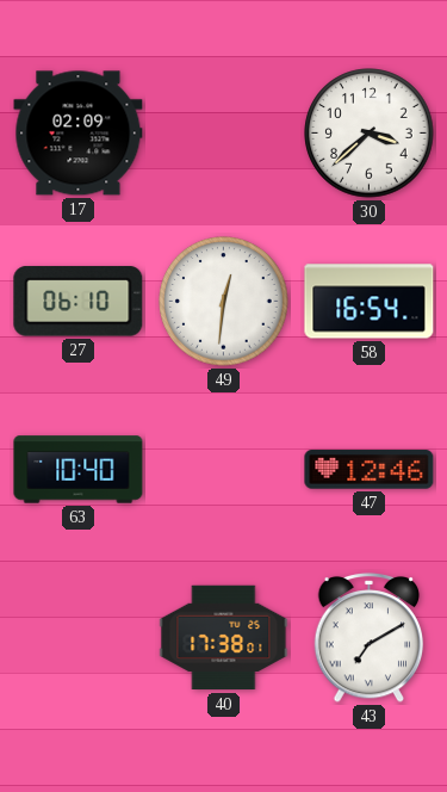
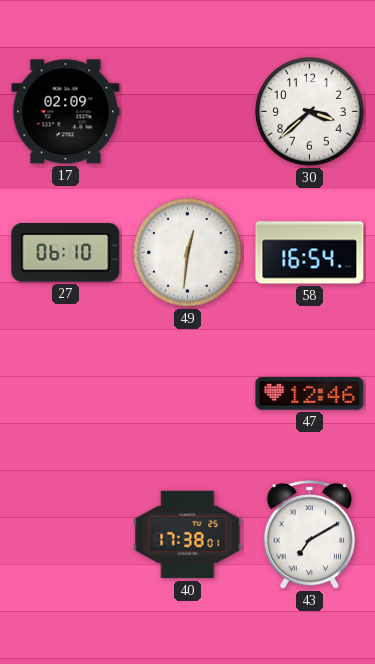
63: 10:40 -> none
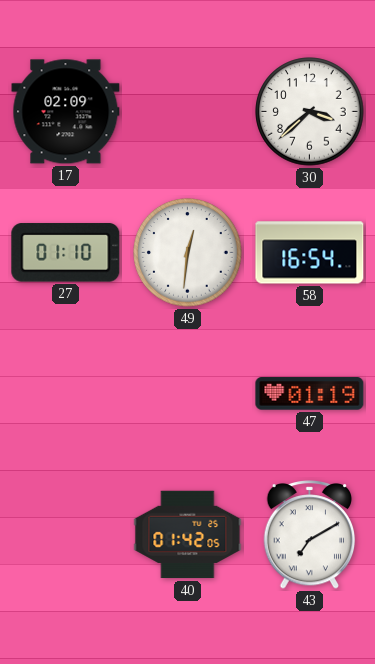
27: 06:10 -> 01:10
47: 12:46 -> 01:19
40: 17:38 -> 01:42
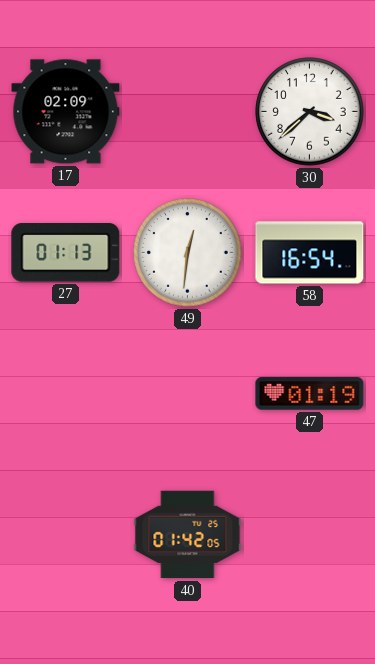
27: 01:10 -> 01:13
43: 7:10 -> none
